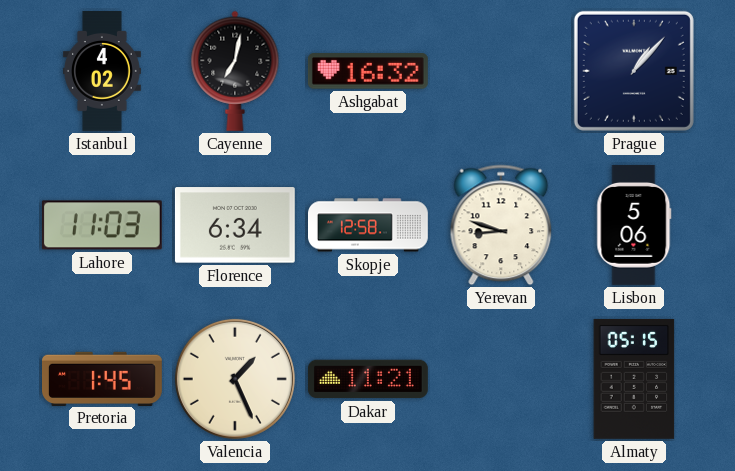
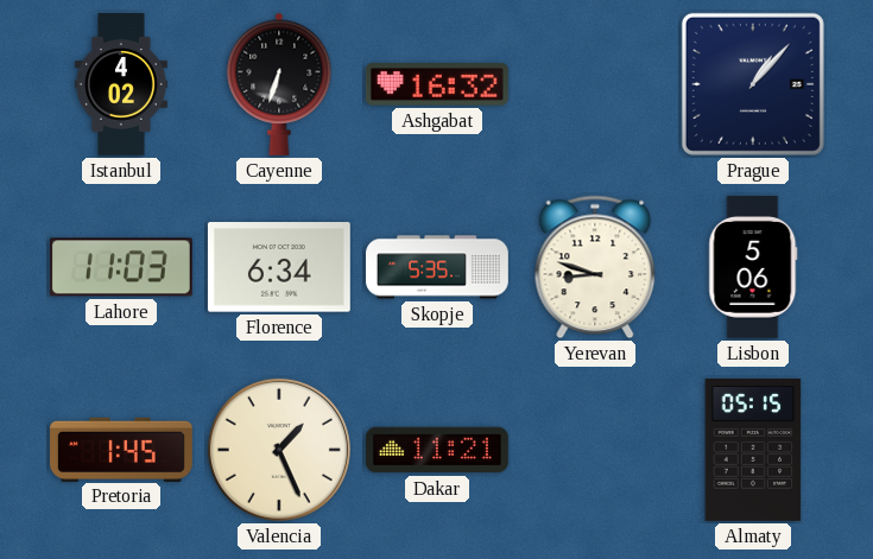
Cayenne: 7:02 -> 6:33
Skopje: 12:58 -> 5:35
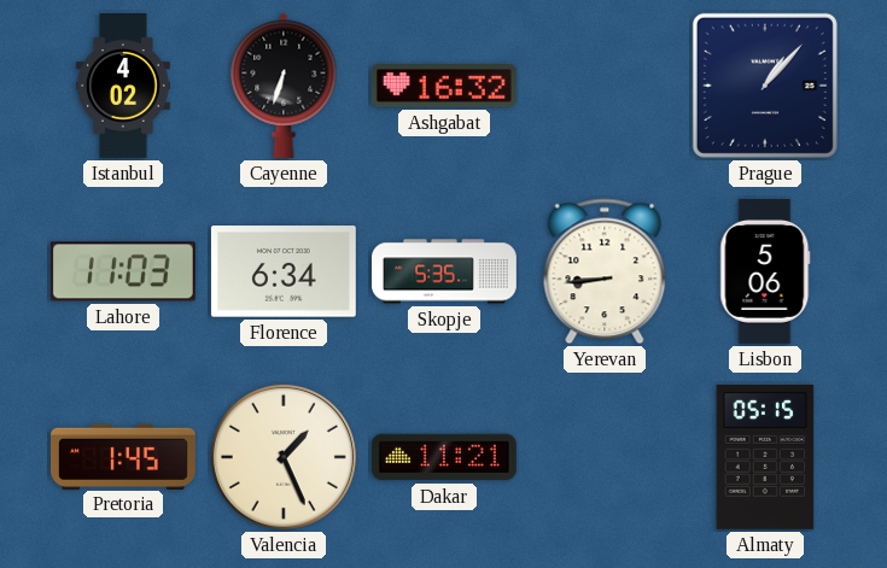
Yerevan: 8:48 -> 8:44
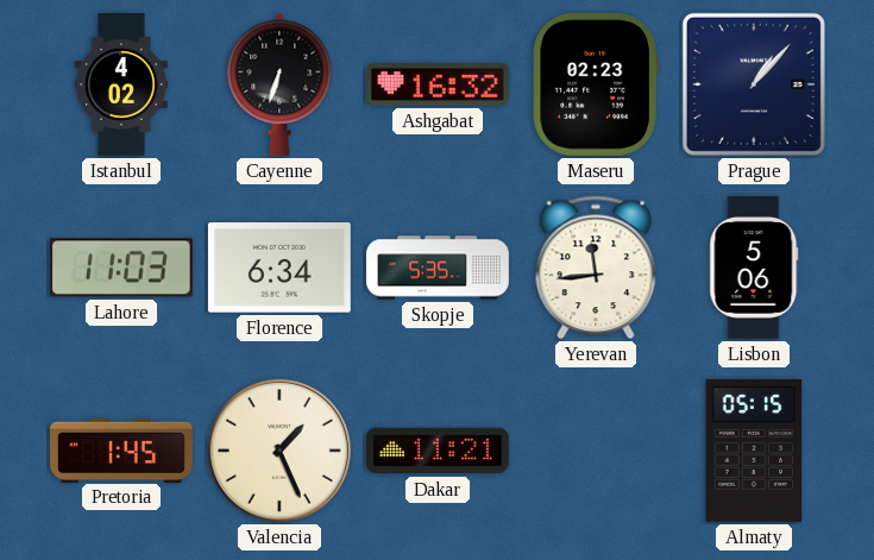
Maseru: none -> 02:23
Yerevan: 8:44 -> 11:44
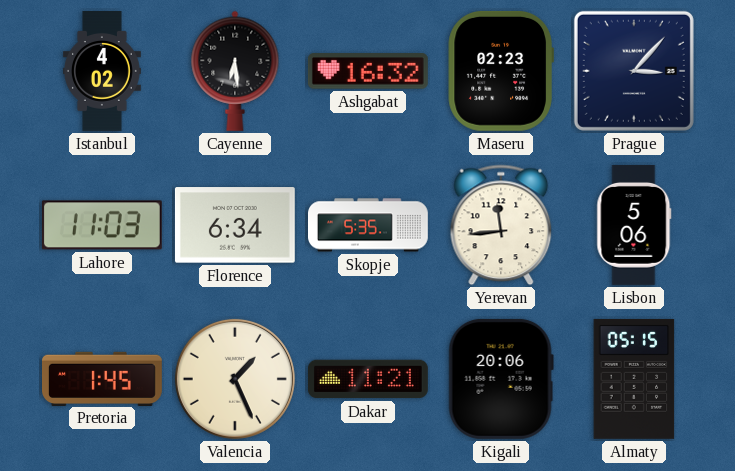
Cayenne: 6:33 -> 6:29
Prague: 1:07 -> 3:07
Kigali: none -> 20:06
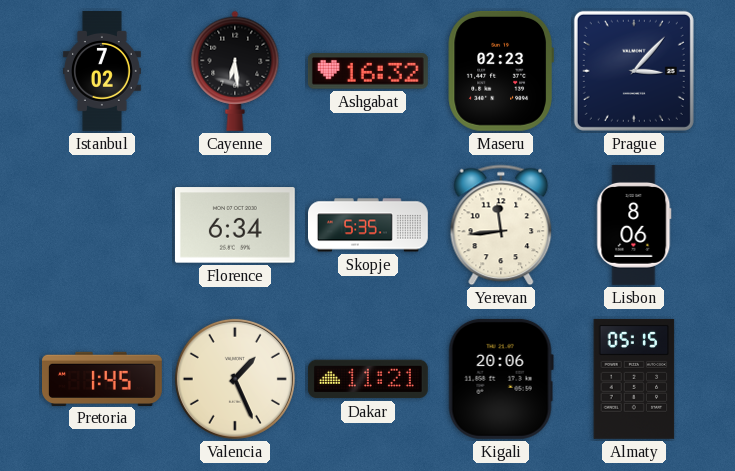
Istanbul: 4:02 -> 7:02
Lahore: 11:03 -> none
Lisbon: 5:06 -> 8:06
